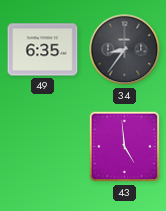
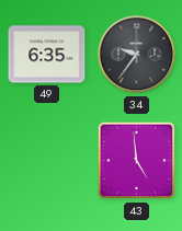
34: 8:36 -> 9:36
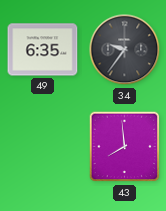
43: 4:59 -> 7:59
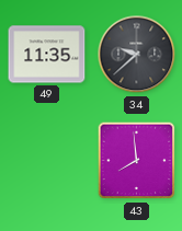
49: 6:35 -> 11:35
34: 9:36 -> 9:38
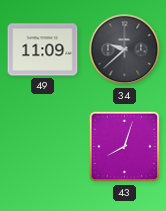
49: 11:35 -> 11:09
43: 7:59 -> 8:03
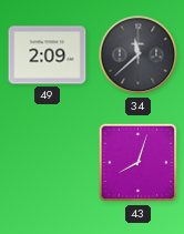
49: 11:09 -> 2:09
34: 9:38 -> 11:38
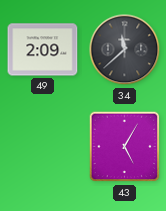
43: 8:03 -> 5:05
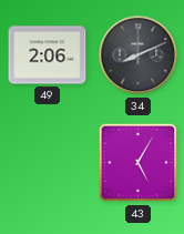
49: 2:09 -> 2:06
34: 11:38 -> 8:11
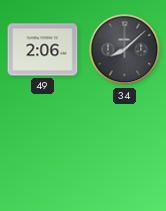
34: 8:11 -> 8:08
43: 5:05 -> none
